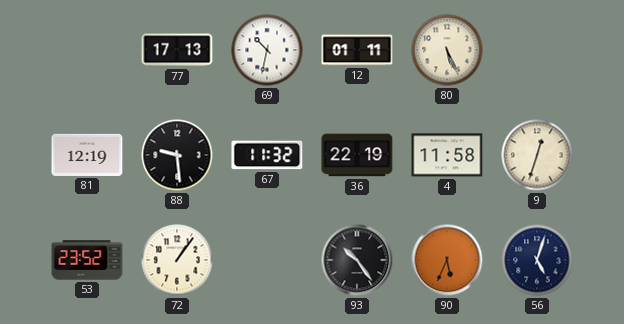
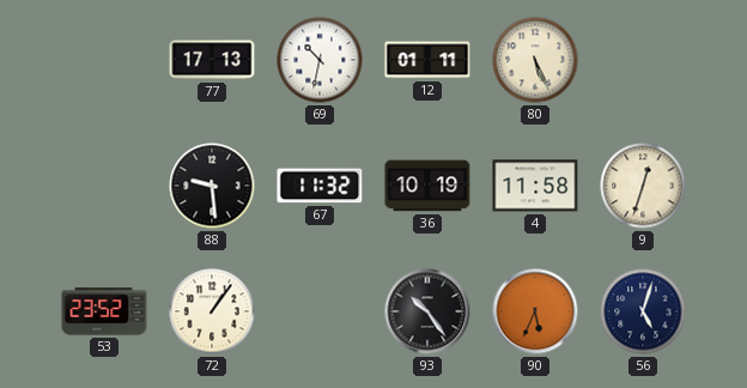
81: 12:19 -> none
36: 22:19 -> 10:19
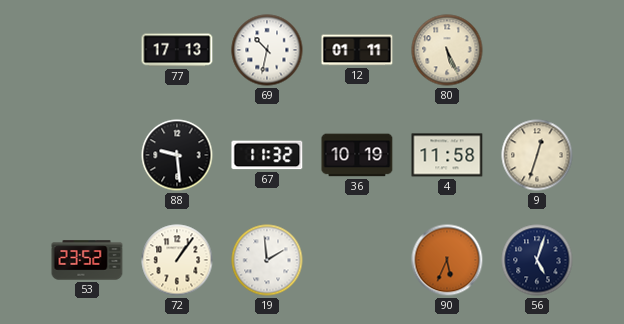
19: none -> 1:59
93: 10:24 -> none
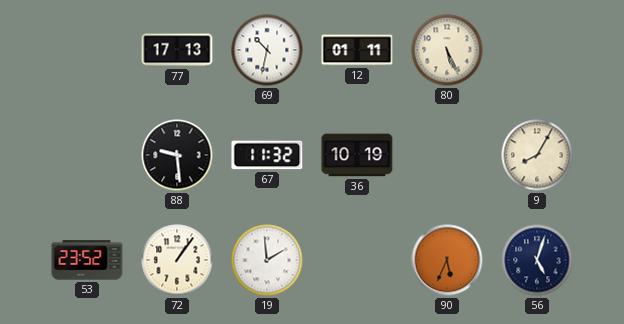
4: 11:58 -> none
9: 12:33 -> 8:05
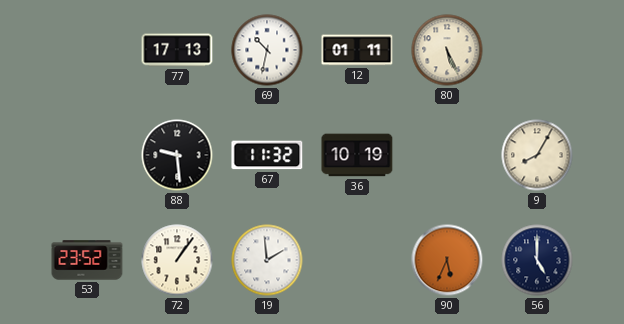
56: 5:03 -> 5:00
